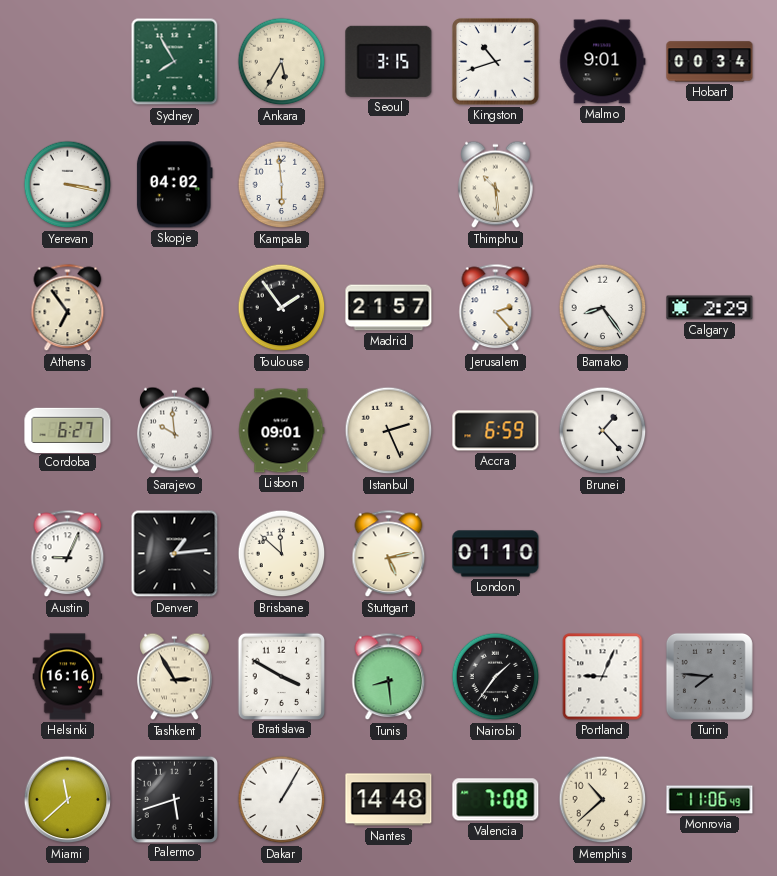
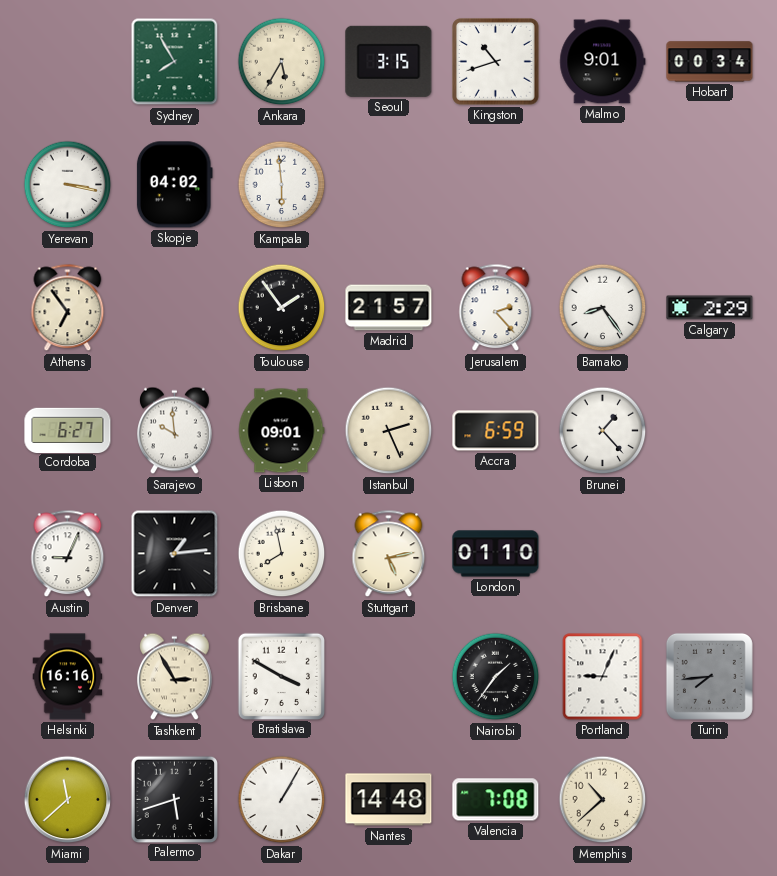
Thimphu: 10:29 -> none
Brisbane: 11:52 -> 7:58
Tunis: 8:29 -> none
Turin: 7:46 -> 7:44
Monrovia: 11:06 -> none
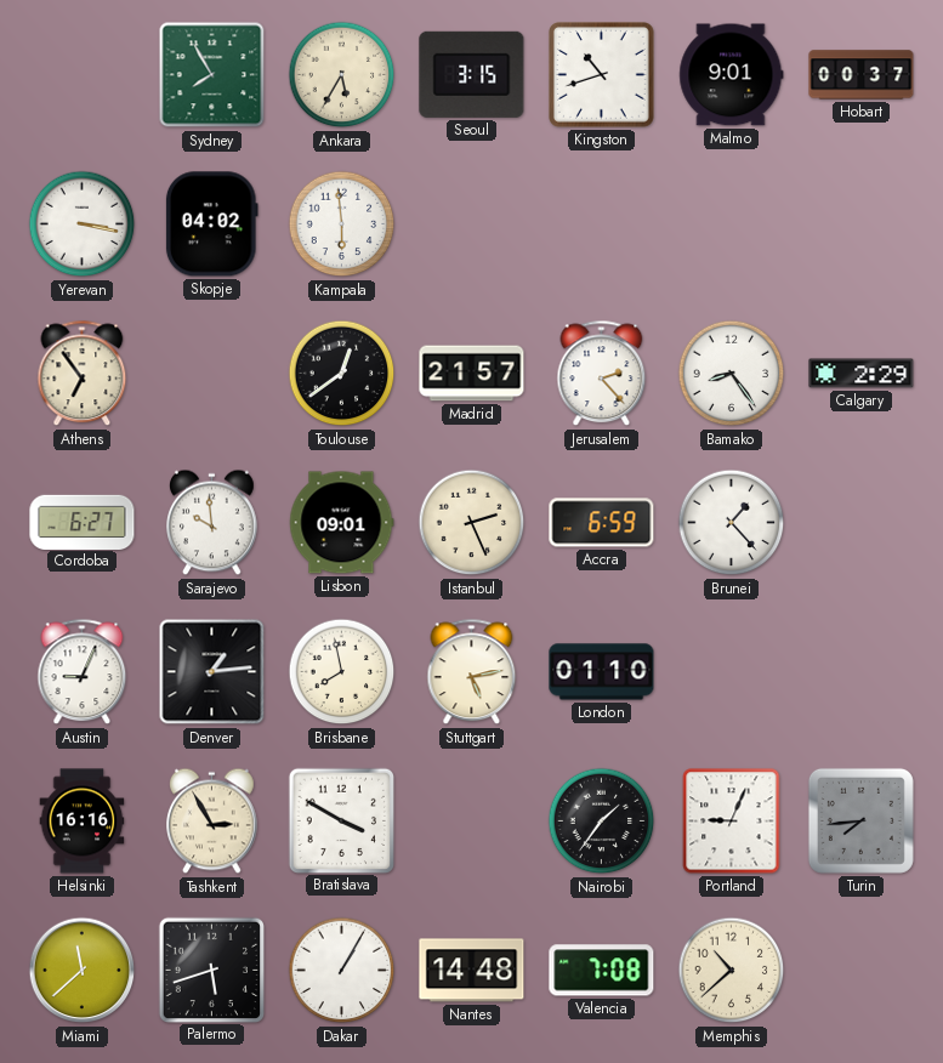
Hobart: 00:34 -> 00:37
Toulouse: 1:54 -> 12:39
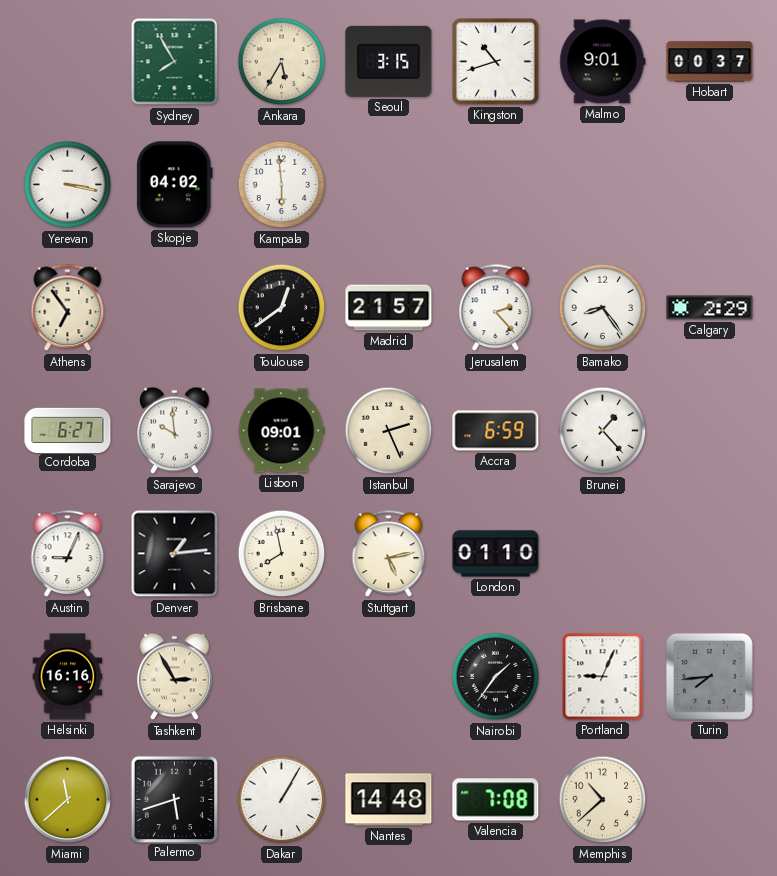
Bratislava: 3:50 -> none
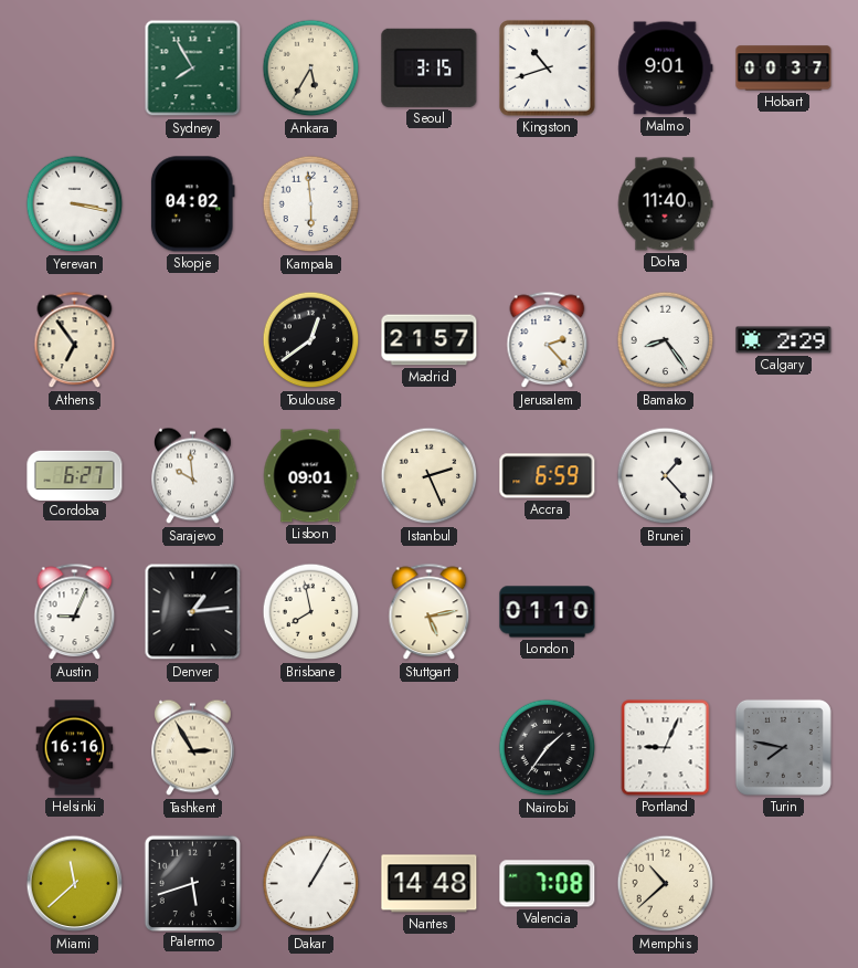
Doha: none -> 11:40
Turin: 7:44 -> 7:47
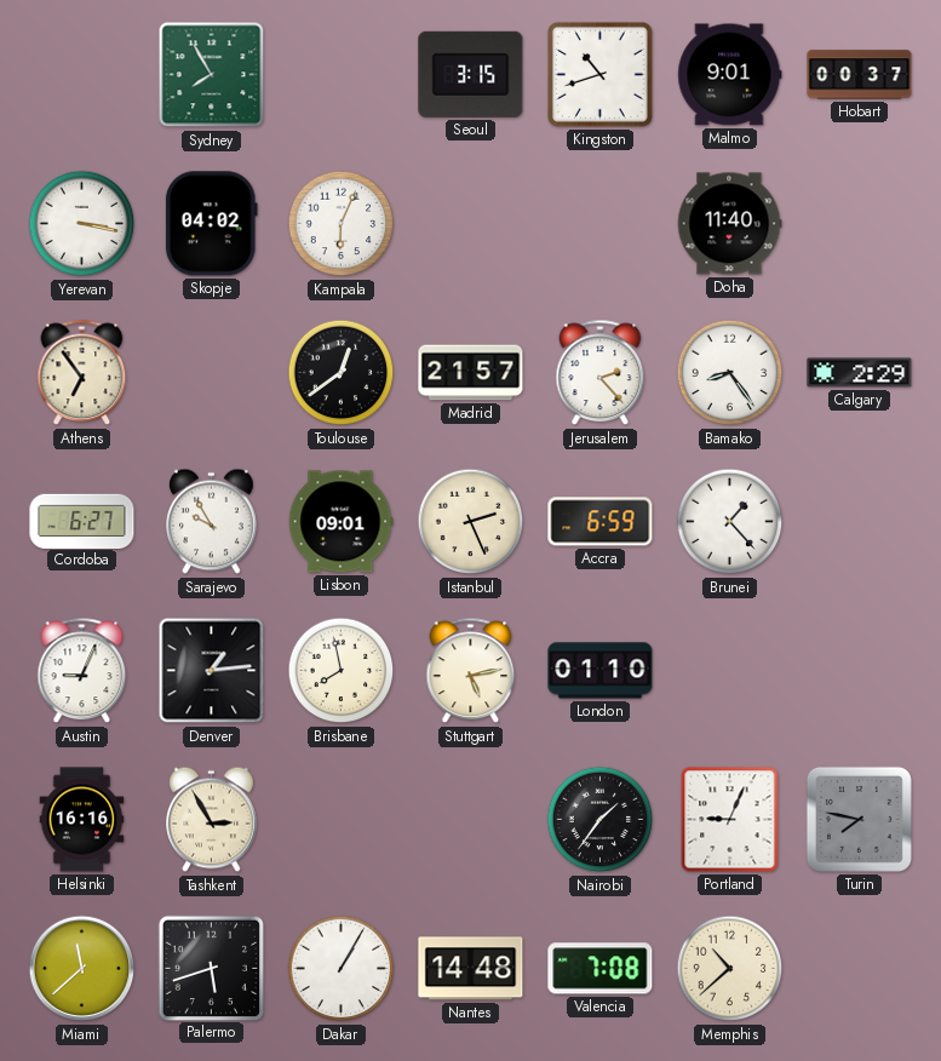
Ankara: 5:35 -> none
Kampala: 5:59 -> 6:04
Sarajevo: 9:59 -> 9:55
